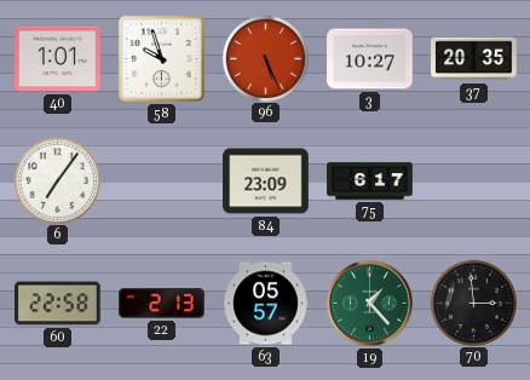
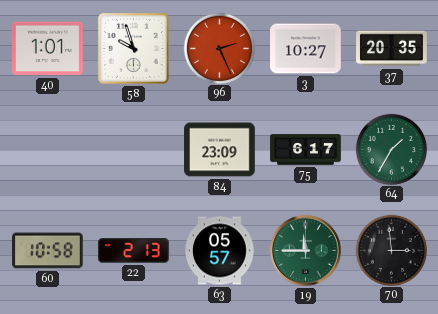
96: 5:26 -> 2:26
6: 7:06 -> none
64: none -> 1:35
60: 22:58 -> 10:58
19: 1:23 -> 11:45
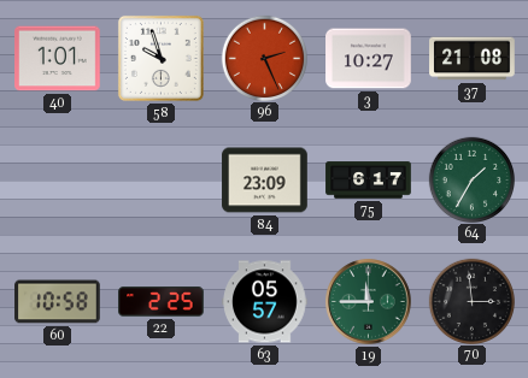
37: 20:35 -> 21:08
22: 2:13 -> 2:25
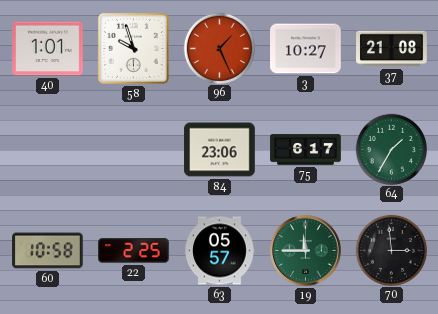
96: 2:26 -> 1:26
84: 23:09 -> 23:06
